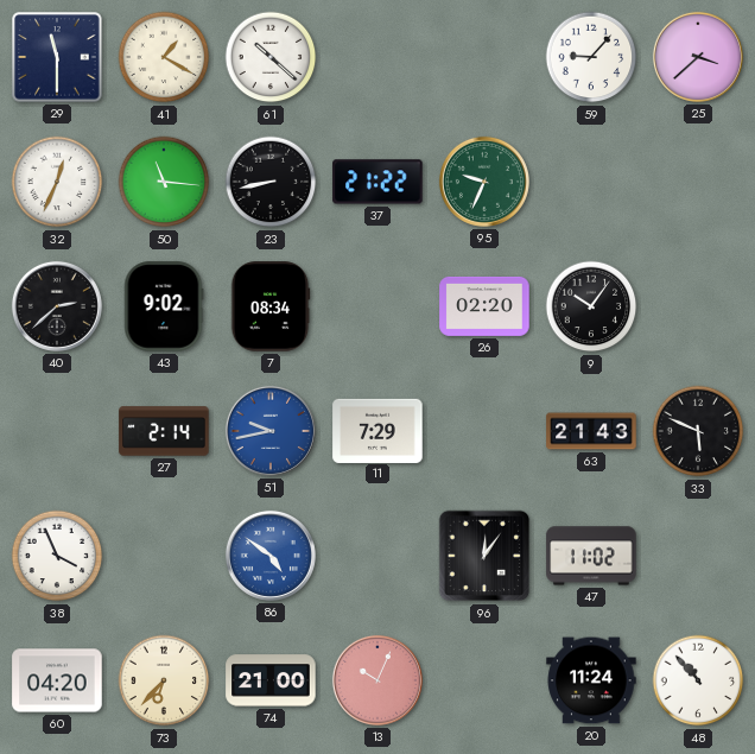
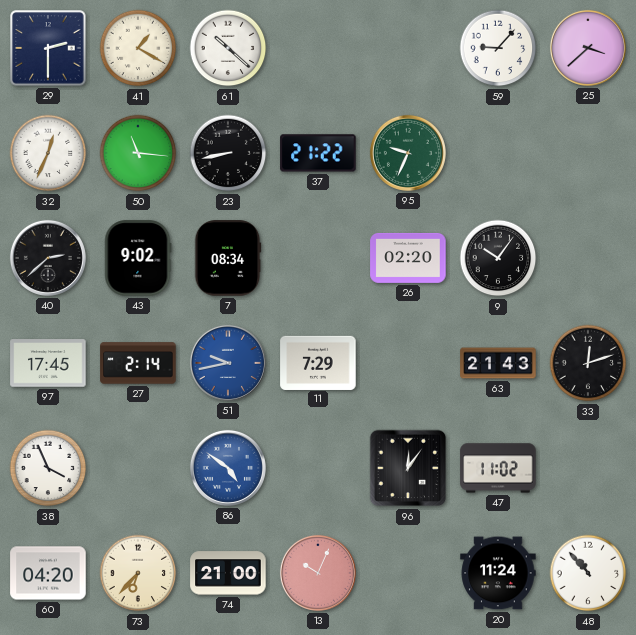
29: 11:30 -> 2:30
97: none -> 17:45
33: 5:49 -> 12:12
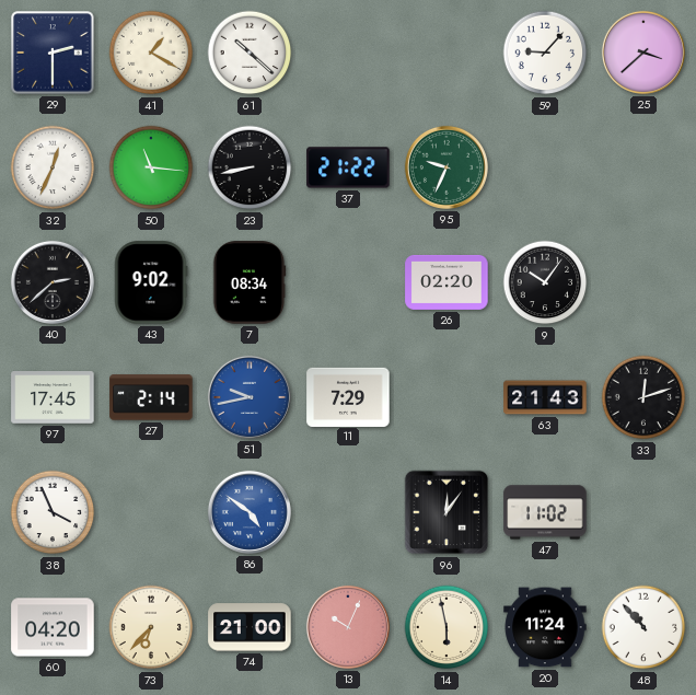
14: none -> 5:58
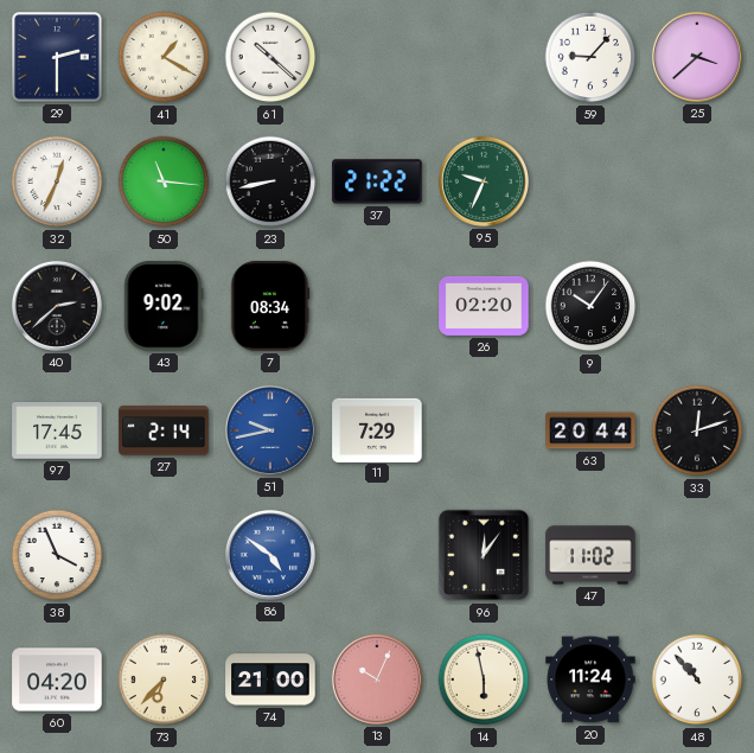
63: 21:43 -> 20:44
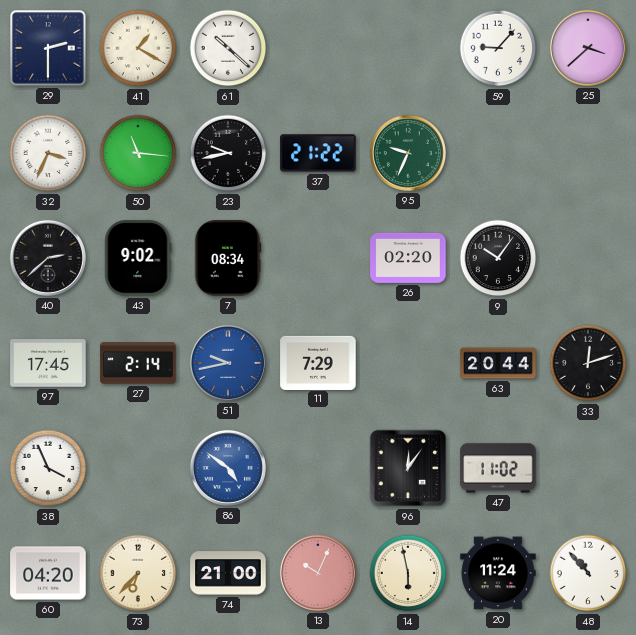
32: 12:34 -> 3:34
23: 8:43 -> 9:43
